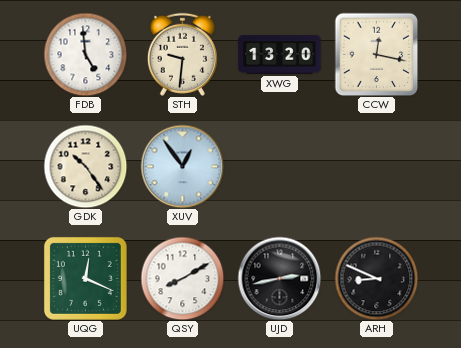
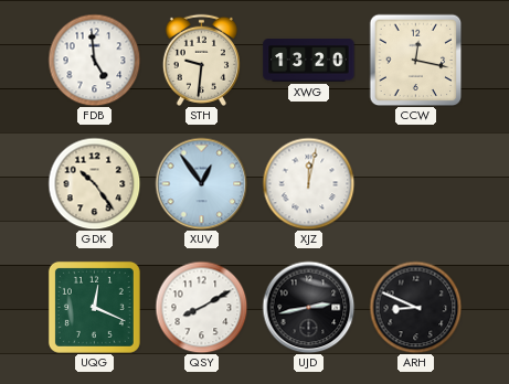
XJZ: none -> 12:02
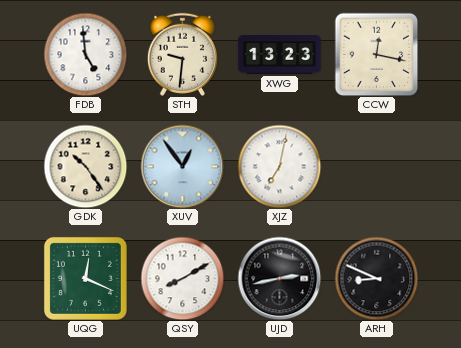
XWG: 13:20 -> 13:23
XJZ: 12:02 -> 7:02
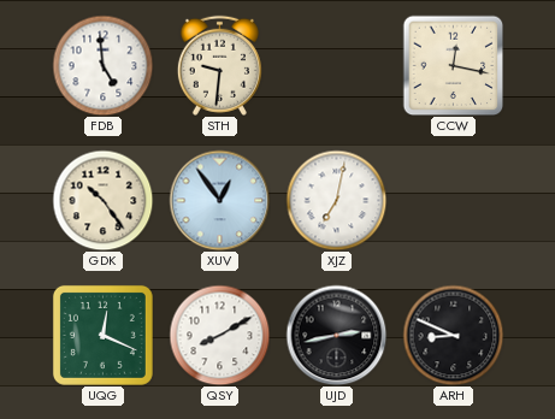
XWG: 13:23 -> none
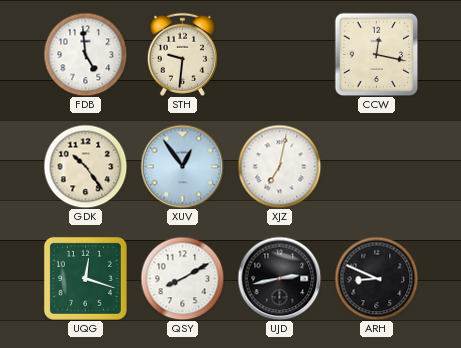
UQG: 12:19 -> 12:18
